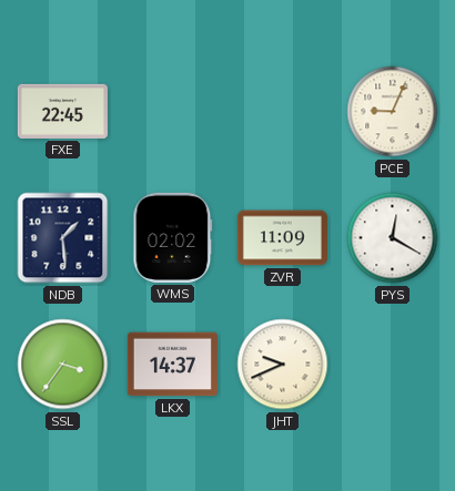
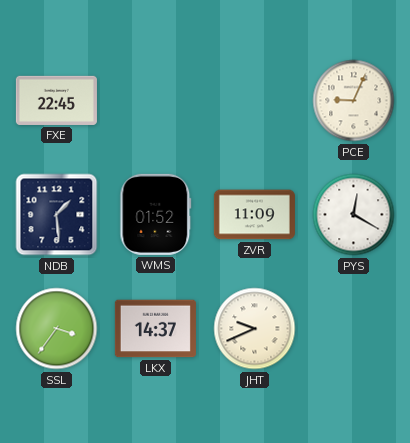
WMS: 02:02 -> 01:52
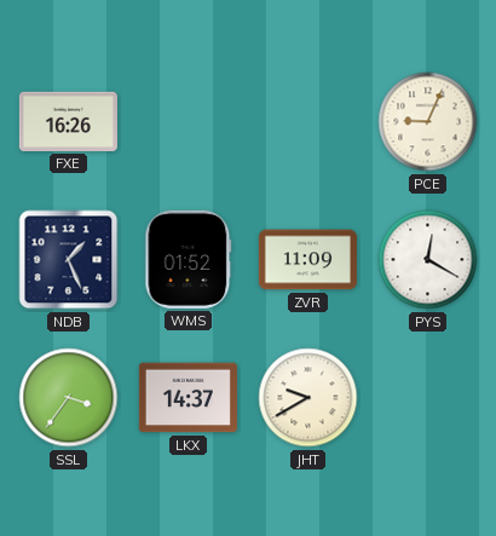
FXE: 22:45 -> 16:26
NDB: 1:29 -> 1:26
JHT: 9:41 -> 9:40
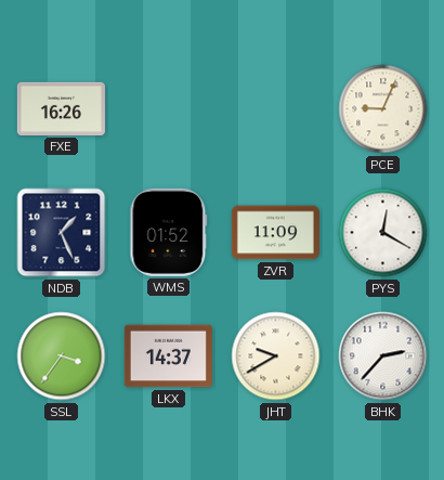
BHK: none -> 2:37
